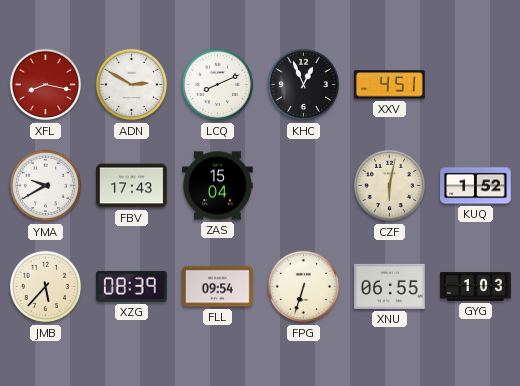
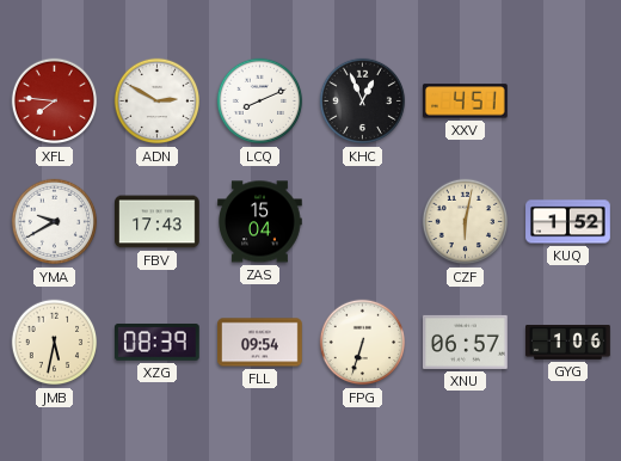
XFL: 8:17 -> 7:46
JMB: 5:37 -> 5:32
XNU: 06:55 -> 06:57
GYG: 1:03 -> 1:06
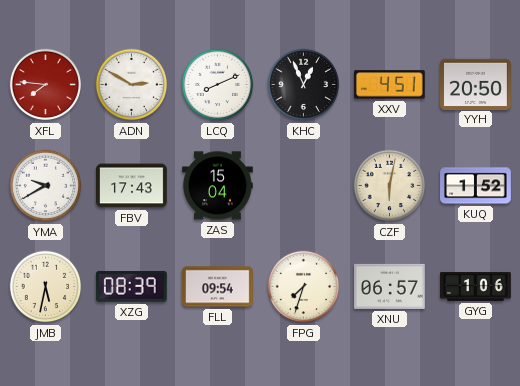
YYH: none -> 20:50
FPG: 6:33 -> 7:33
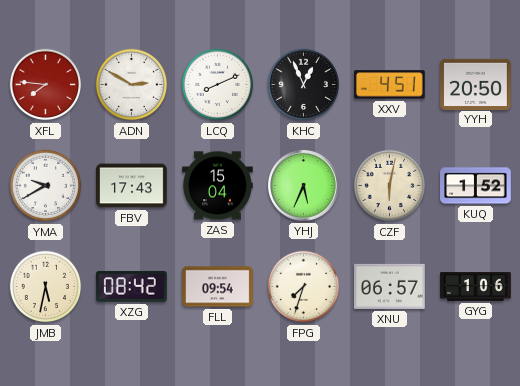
YHJ: none -> 5:34
XZG: 08:39 -> 08:42
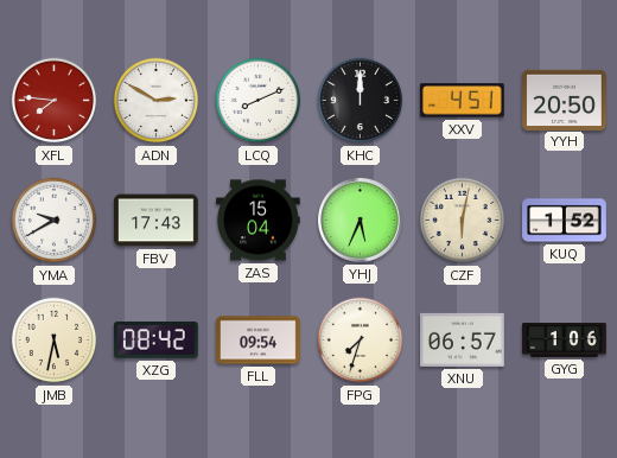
KHC: 12:56 -> 12:00
